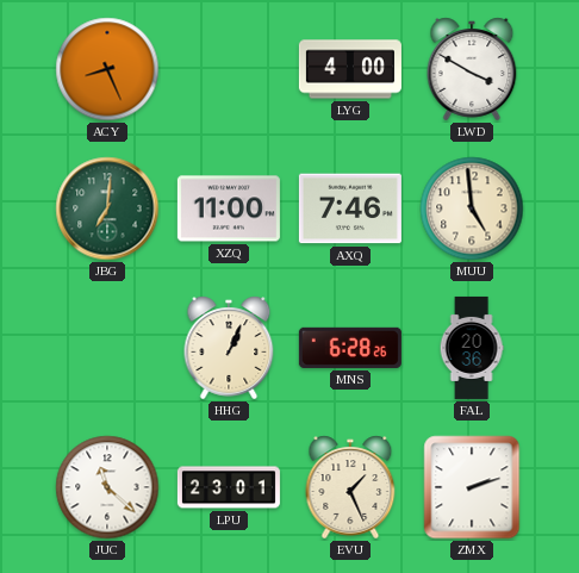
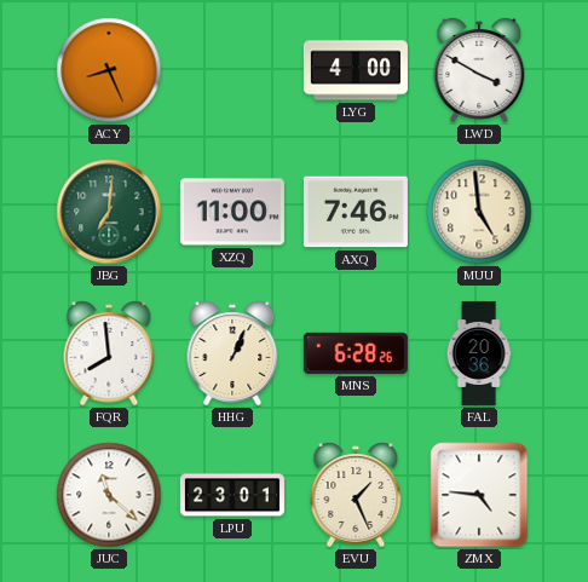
FQR: none -> 7:59
ZMX: 2:12 -> 4:46
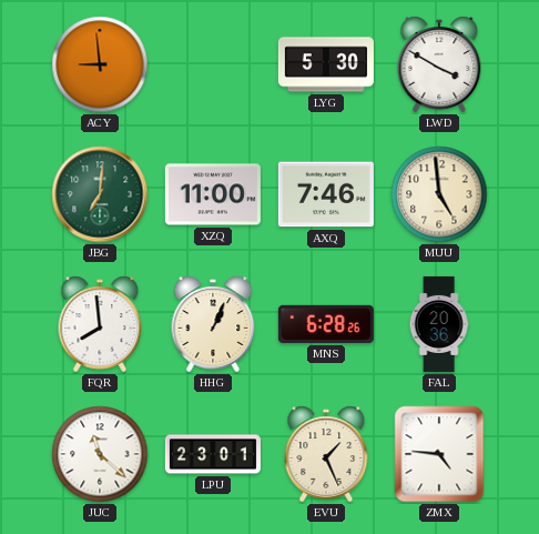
ACY: 8:26 -> 8:59
LYG: 4:00 -> 5:30
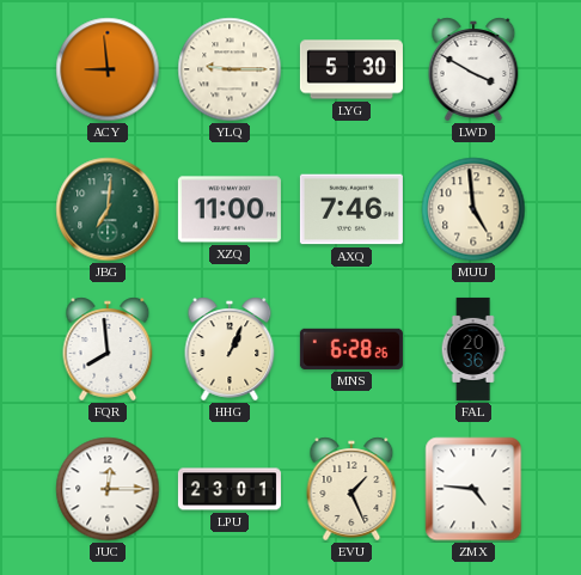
YLQ: none -> 9:15
JUC: 11:22 -> 12:15
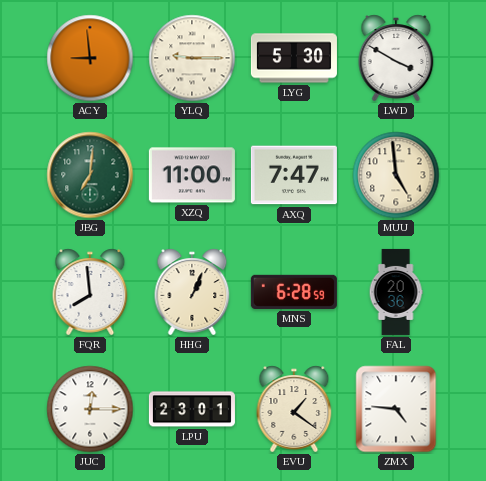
AXQ: 7:46 -> 7:47
MNS: 6:28:26 -> 6:28:59
EVU: 1:26 -> 1:21
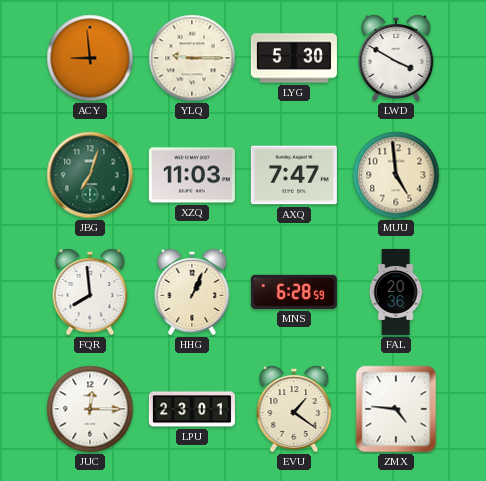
JBG: 7:01 -> 7:03
XZQ: 11:00 -> 11:03
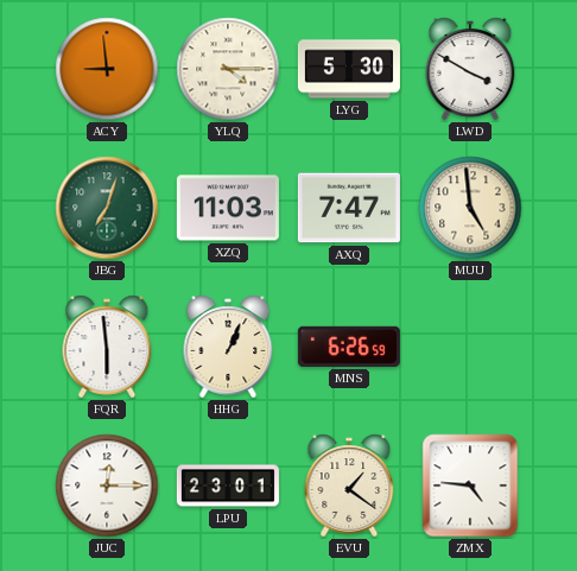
YLQ: 9:15 -> 4:15
FQR: 7:59 -> 5:59
MNS: 6:28 -> 6:26
FAL: 20:36 -> none
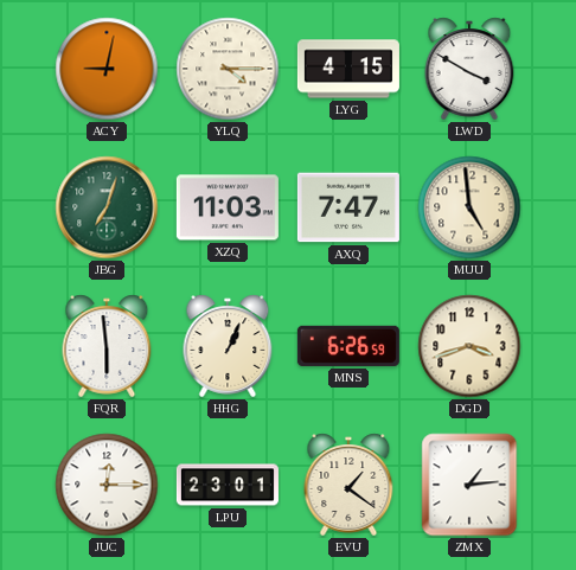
ACY: 8:59 -> 9:02
LYG: 5:30 -> 4:15
DGD: none -> 3:42
ZMX: 4:46 -> 1:14
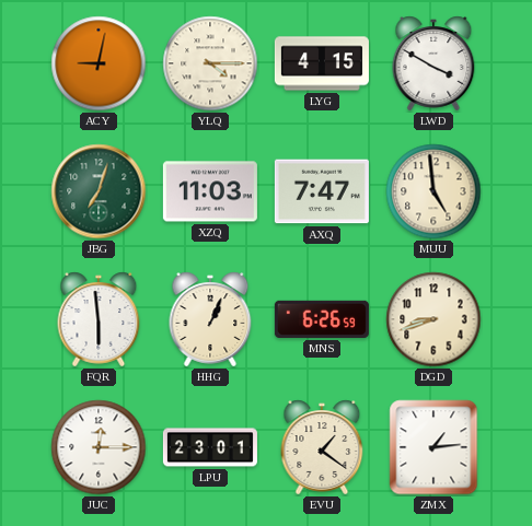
DGD: 3:42 -> 8:42
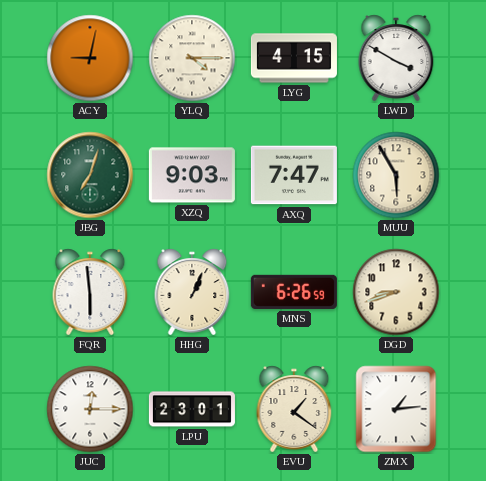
XZQ: 11:03 -> 9:03
MUU: 4:59 -> 5:55
